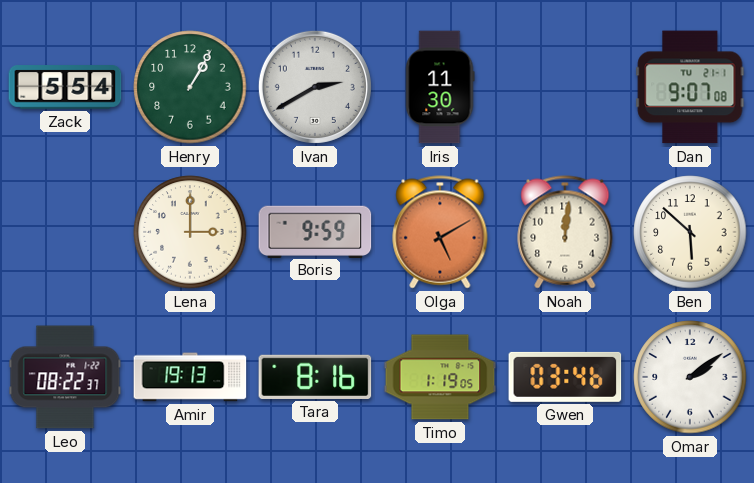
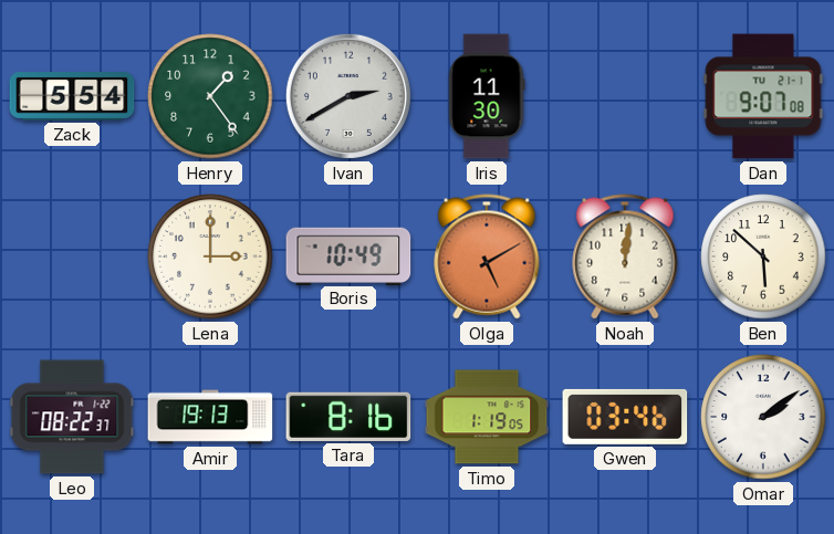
Henry: 1:05 -> 1:24
Boris: 9:59 -> 10:49
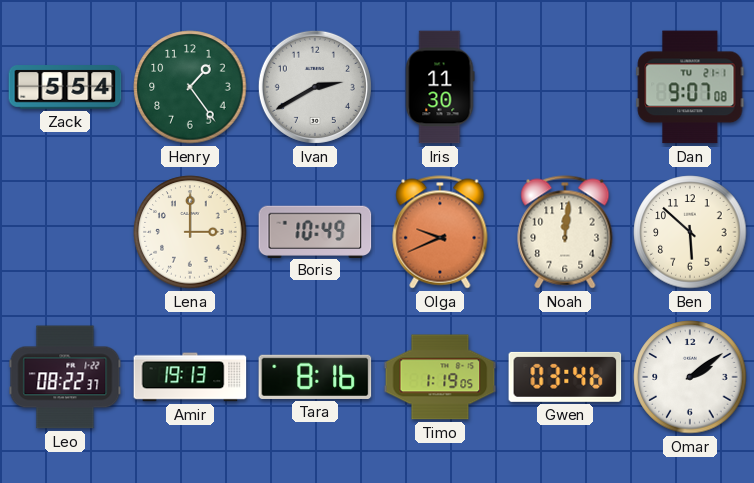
Olga: 5:10 -> 9:41
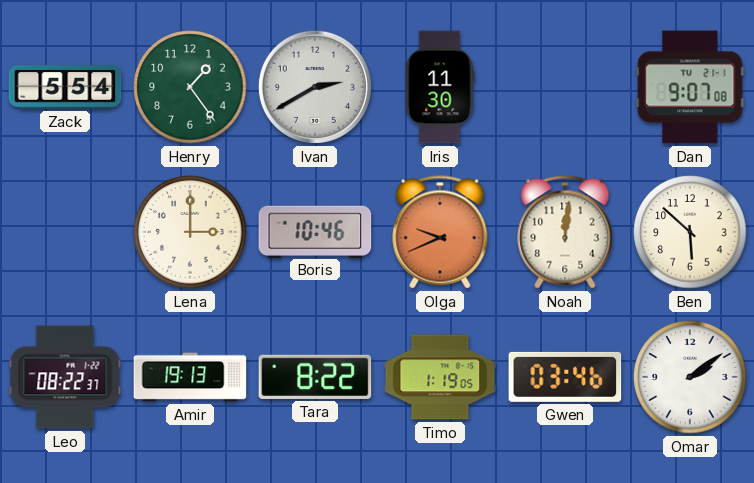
Boris: 10:49 -> 10:46
Tara: 8:16 -> 8:22
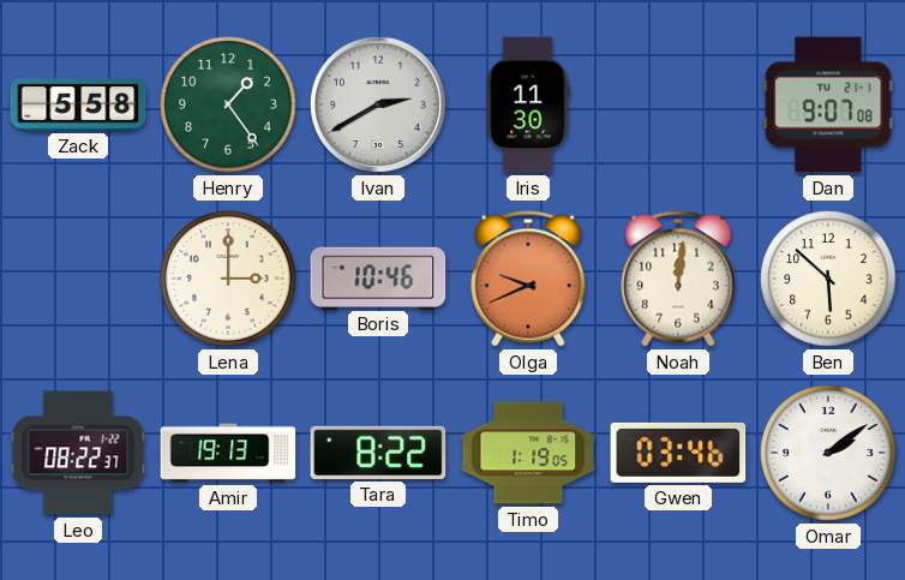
Zack: 5:54 -> 5:58
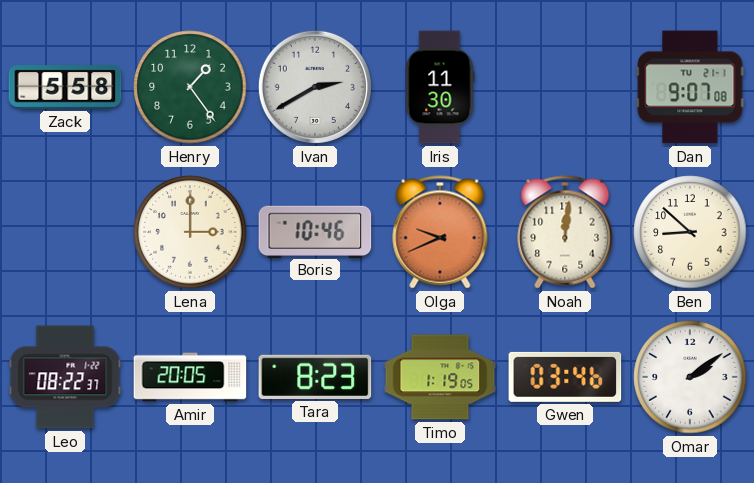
Ben: 5:52 -> 8:52
Amir: 19:13 -> 20:05
Tara: 8:22 -> 8:23
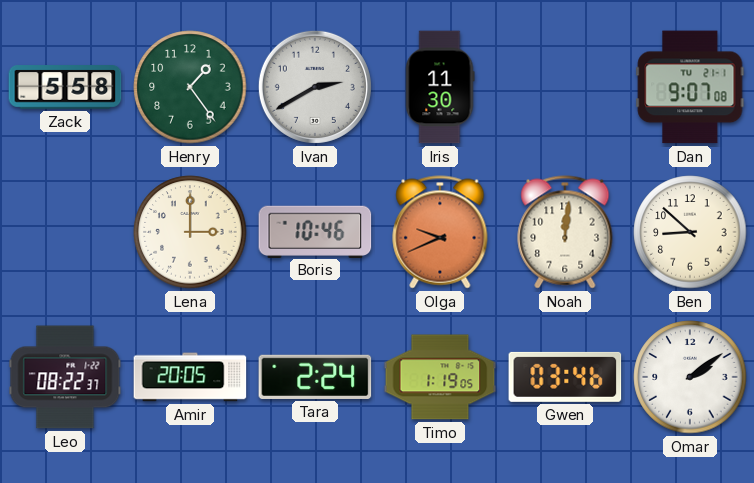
Tara: 8:23 -> 2:24
